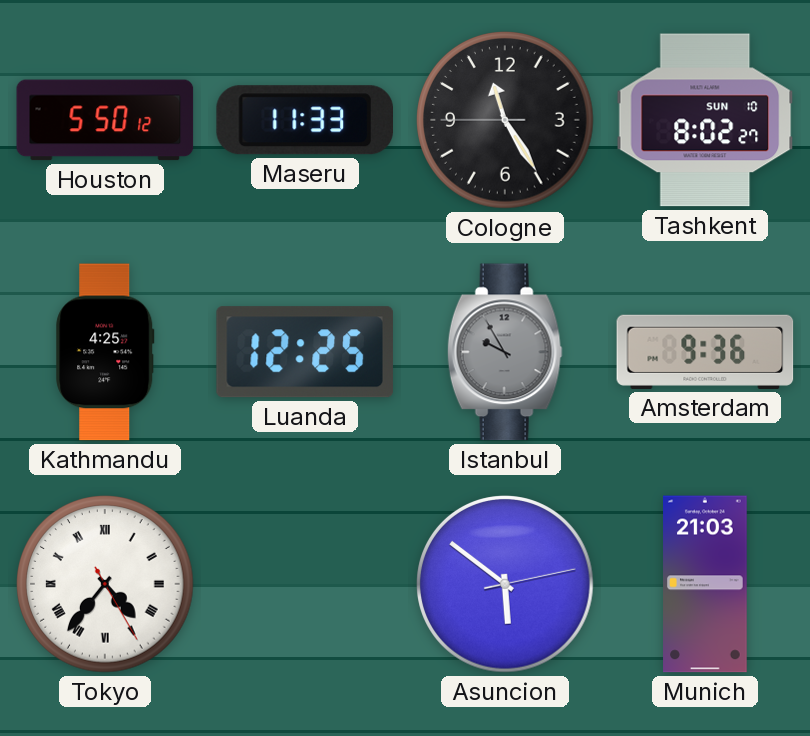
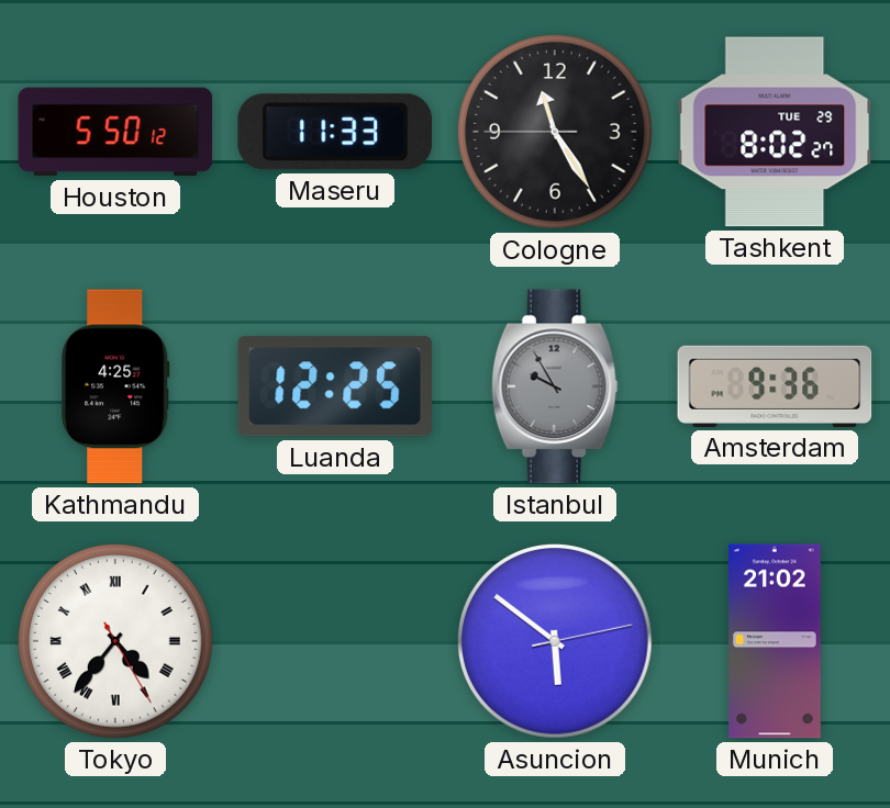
Tashkent date: SUN 10 -> TUE 29
Munich: 21:03 -> 21:02
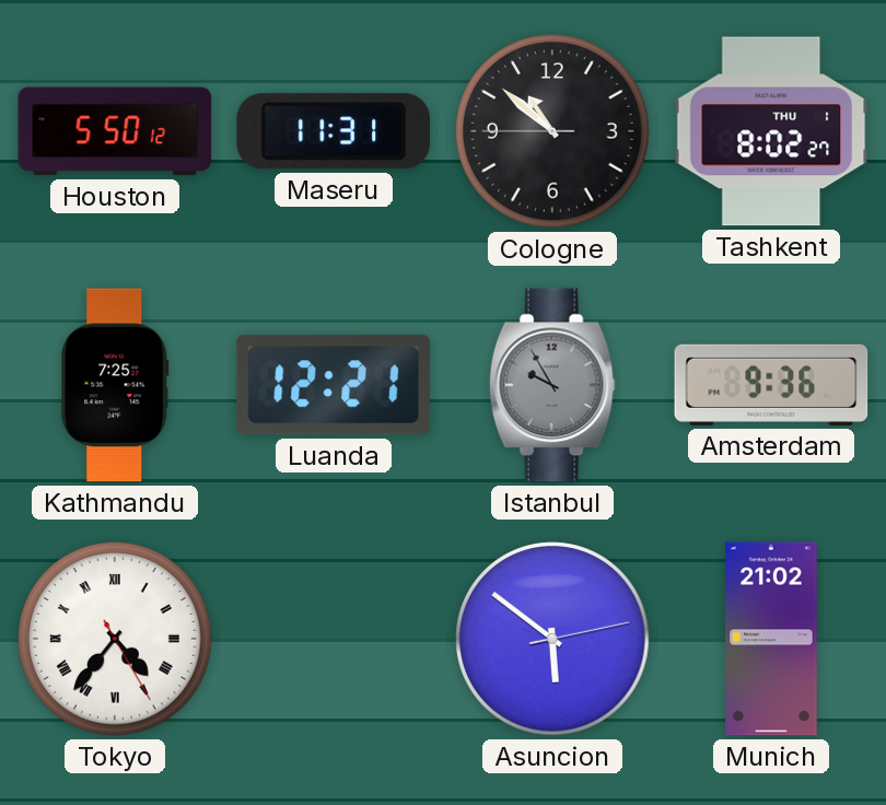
Maseru: 11:33 -> 11:31
Cologne: 11:24 -> 10:51
Tashkent date: TUE 29 -> THU 1
Kathmandu: 4:25 -> 7:25
Luanda: 12:25 -> 12:21
